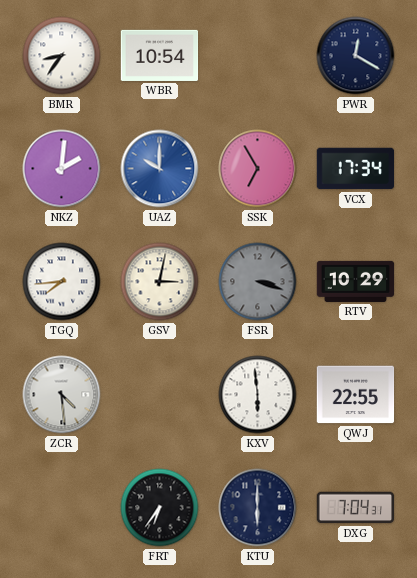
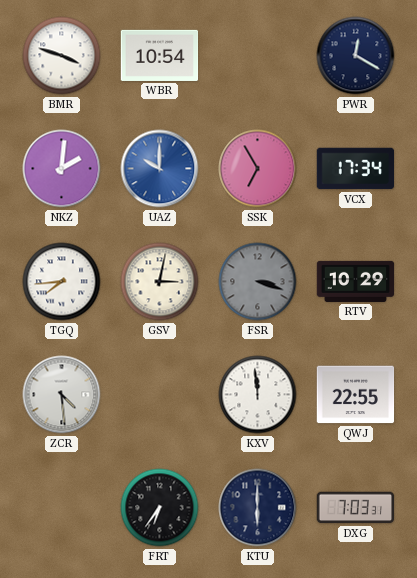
BMR: 8:36 -> 3:48
KXV: 5:59 -> 11:59
DXG: 7:04 -> 7:03
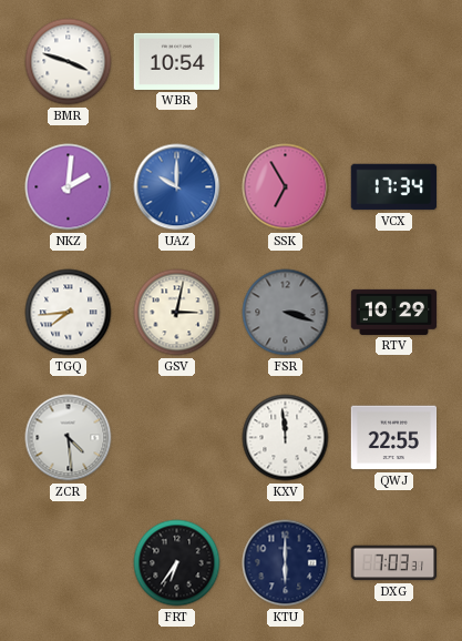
PWR: 12:20 -> none
